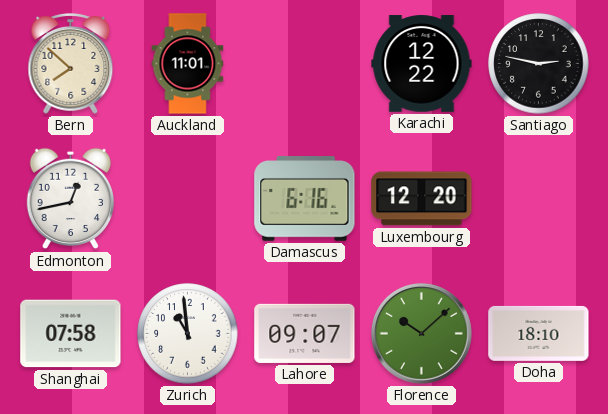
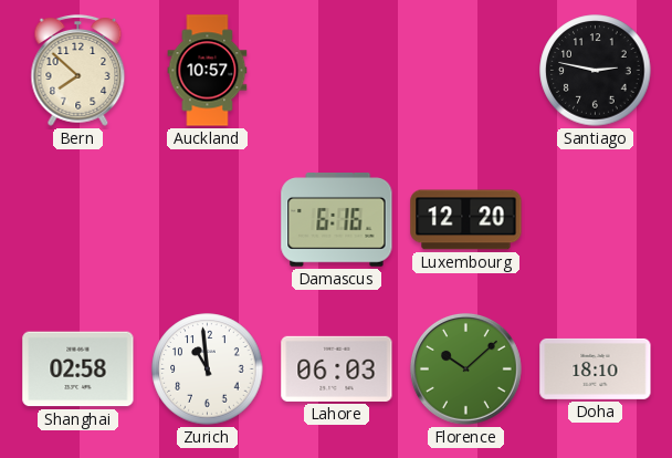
Auckland: 11:01 -> 10:57
Karachi: 12:22 -> none
Edmonton: 12:43 -> none
Shanghai: 07:58 -> 02:58
Lahore: 09:07 -> 06:03
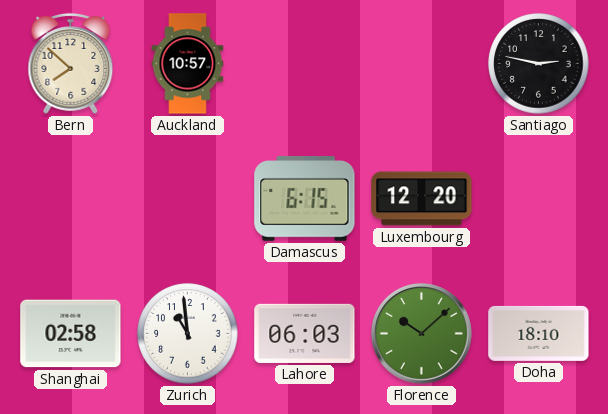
Damascus: 6:16 -> 6:15
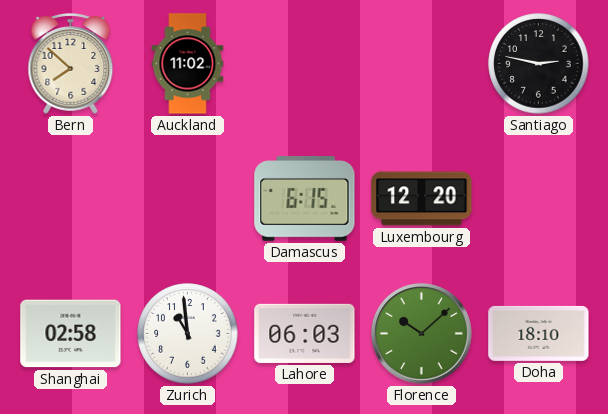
Auckland: 10:57 -> 11:02
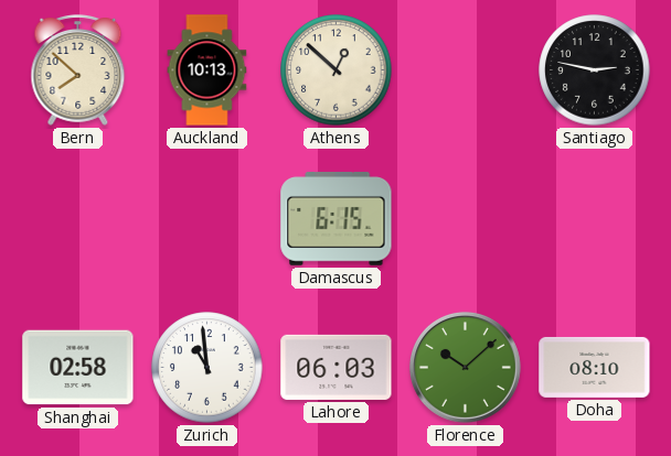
Auckland: 11:02 -> 10:13
Athens: none -> 12:52
Luxembourg: 12:20 -> none
Doha: 18:10 -> 08:10
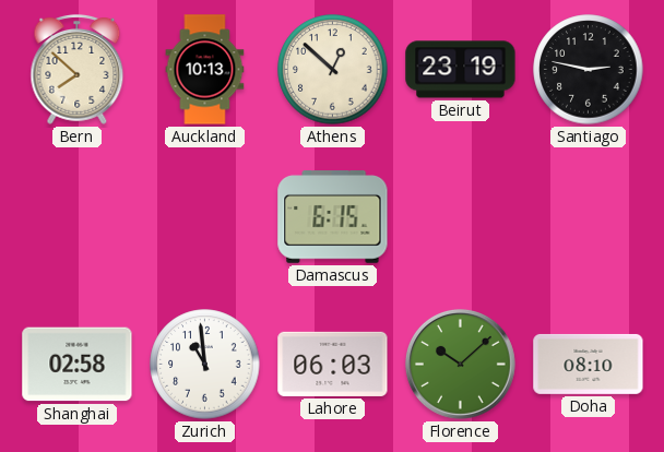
Beirut: none -> 23:19
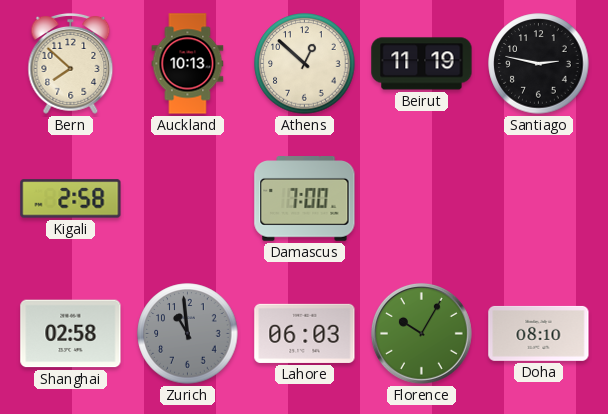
Beirut: 23:19 -> 11:19
Kigali: none -> 2:58
Damascus: 6:15 -> 7:00
Zurich dial: white -> grey
Florence: 10:08 -> 10:05
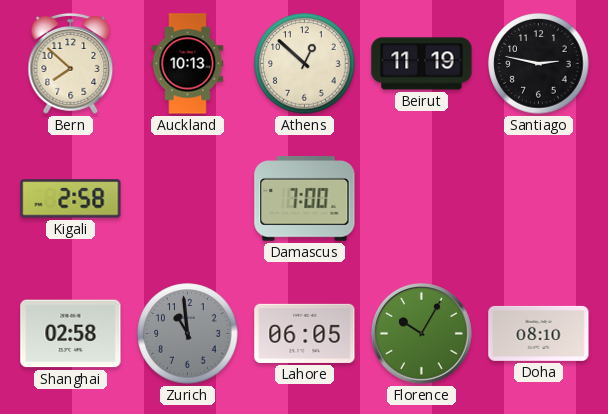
Lahore: 06:03 -> 06:05
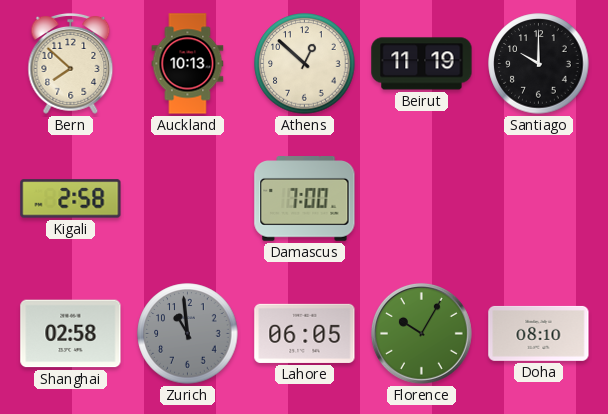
Santiago: 2:47 -> 10:00
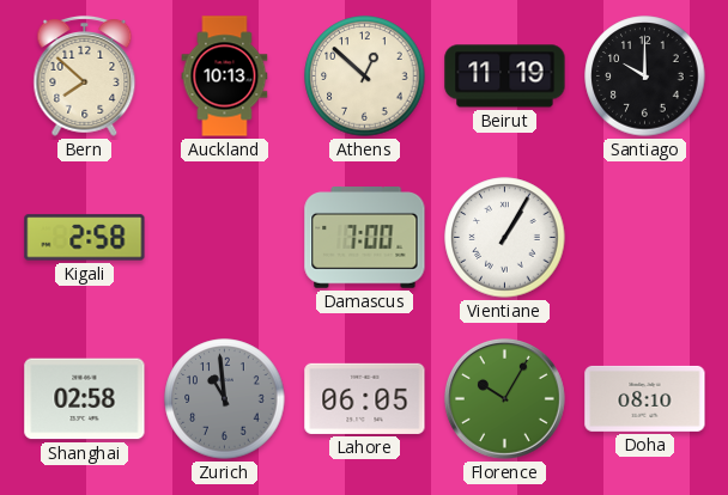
Vientiane: none -> 1:05
